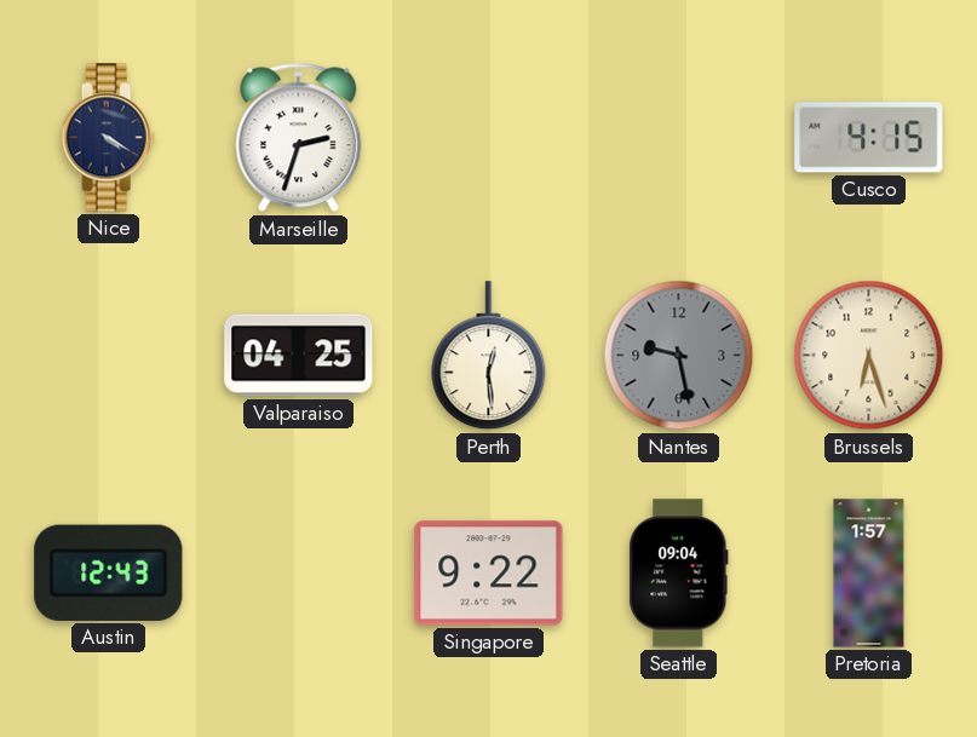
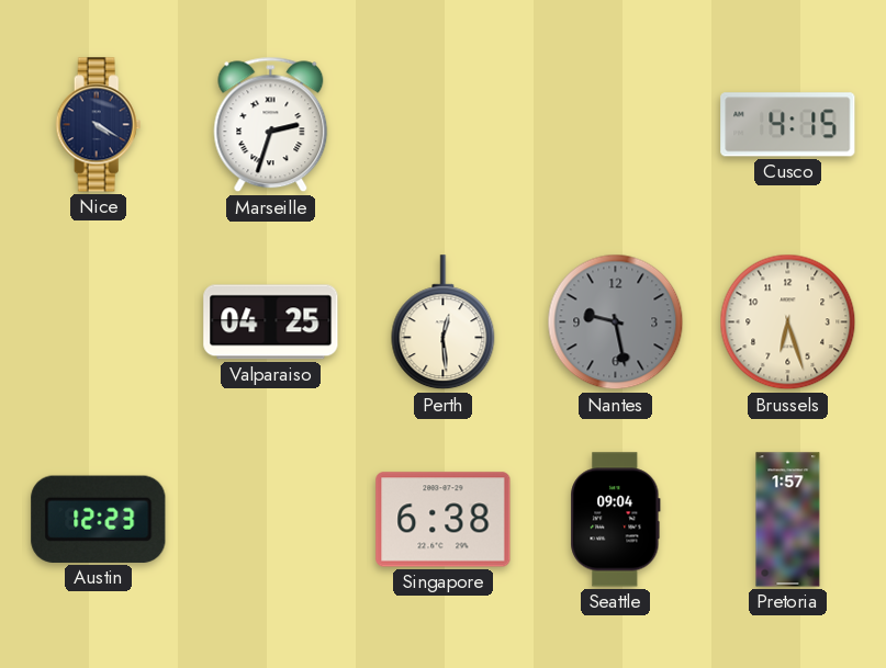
Austin: 12:43 -> 12:23
Singapore: 9:22 -> 6:38
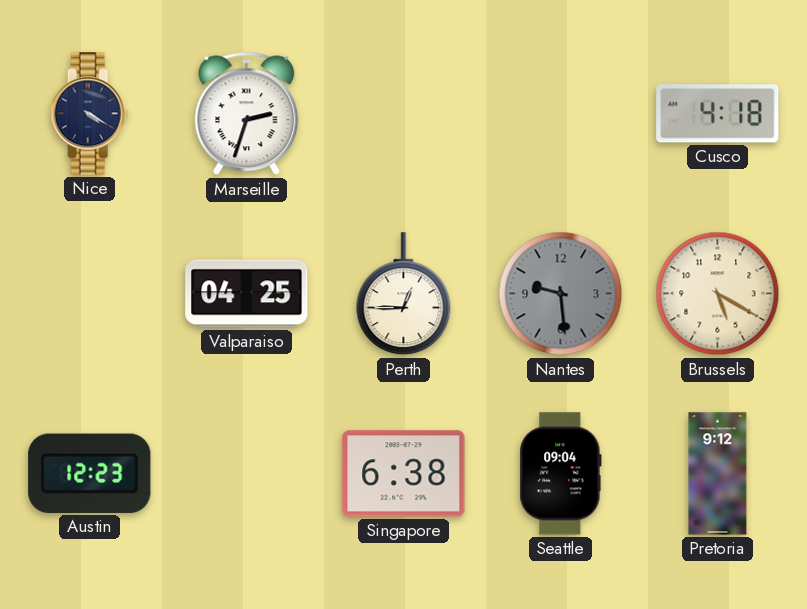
Cusco: 4:15 -> 4:18
Perth: 12:29 -> 12:45
Nantes: 9:28 -> 9:29
Brussels: 6:27 -> 5:20
Pretoria: 1:57 -> 9:12
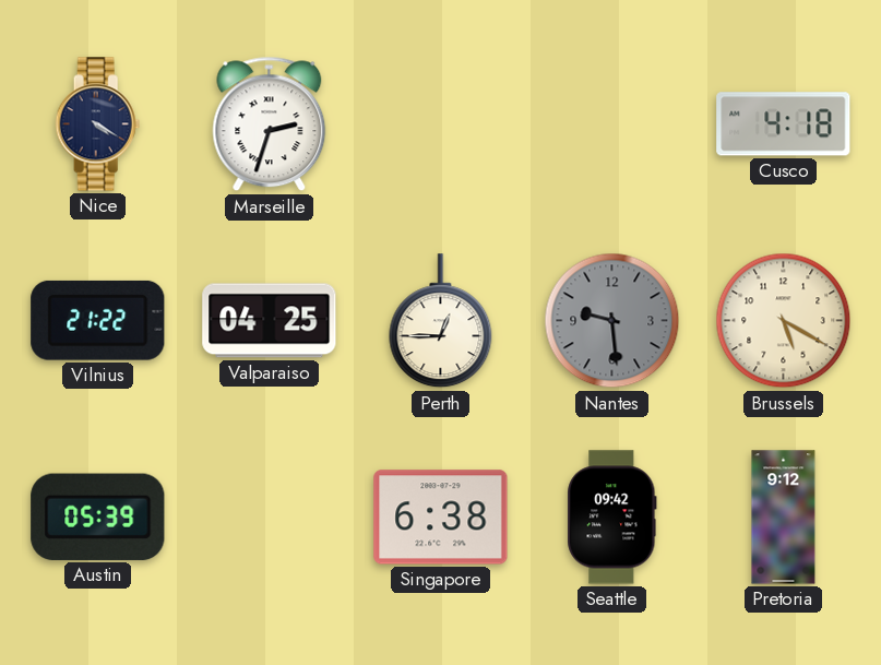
Vilnius: none -> 21:22
Austin: 12:23 -> 05:39
Seattle: 09:04 -> 09:42
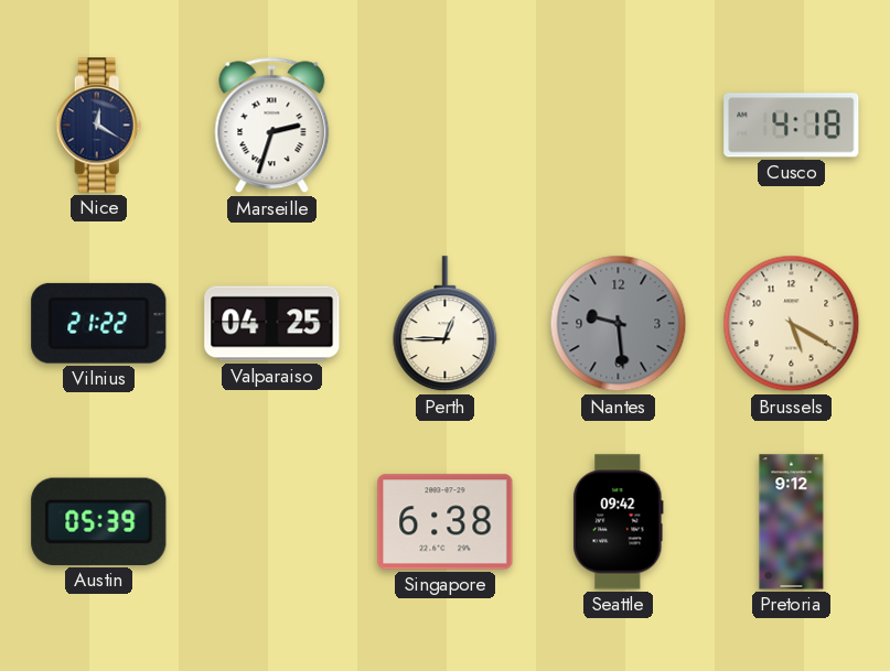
Nice: 4:20 -> 12:20
